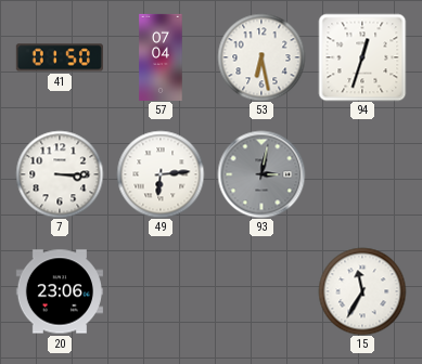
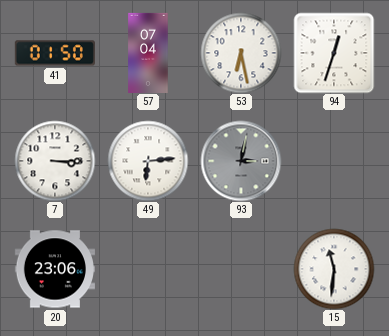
15: 11:35 -> 11:31
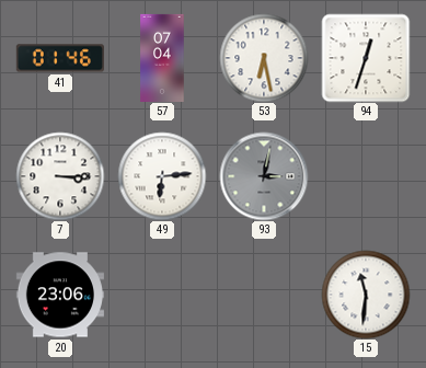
41: 01:50 -> 01:46
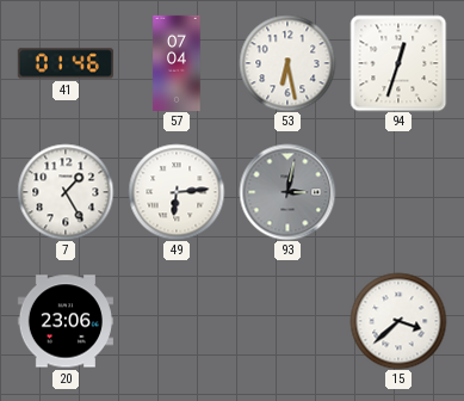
7: 3:15 -> 1:25
15: 11:31 -> 3:38
